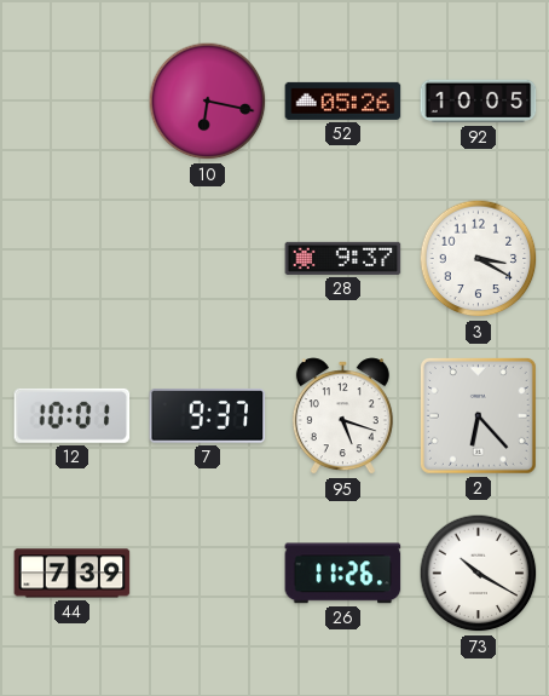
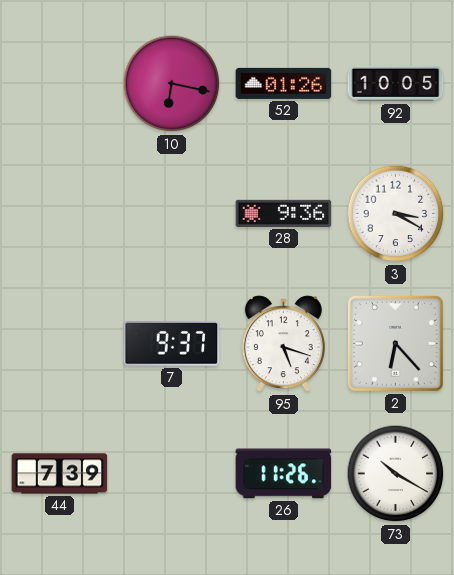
52: 05:26 -> 01:26
28: 9:37 -> 9:36
12: 10:01 -> none
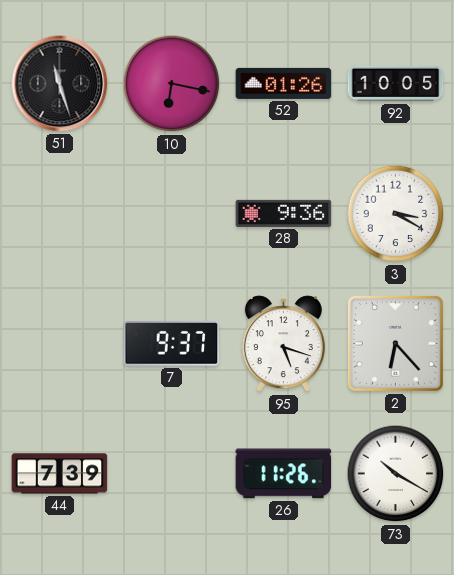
51: none -> 11:27
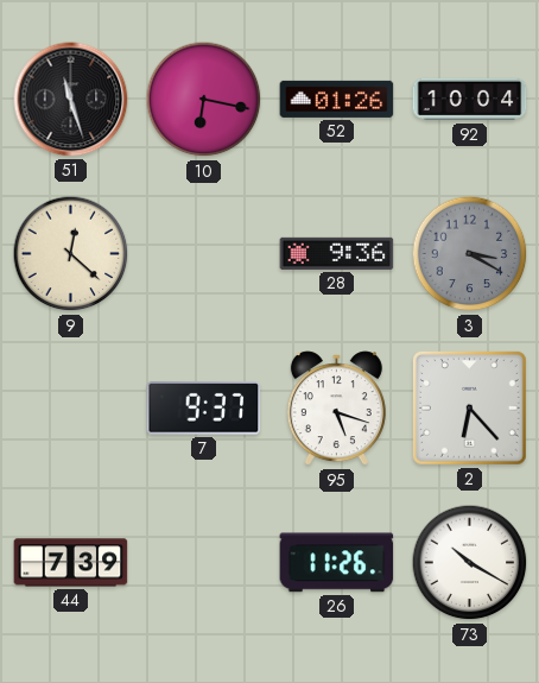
92: 10:05 -> 10:04
9: none -> 12:22
3 dial: white -> grey
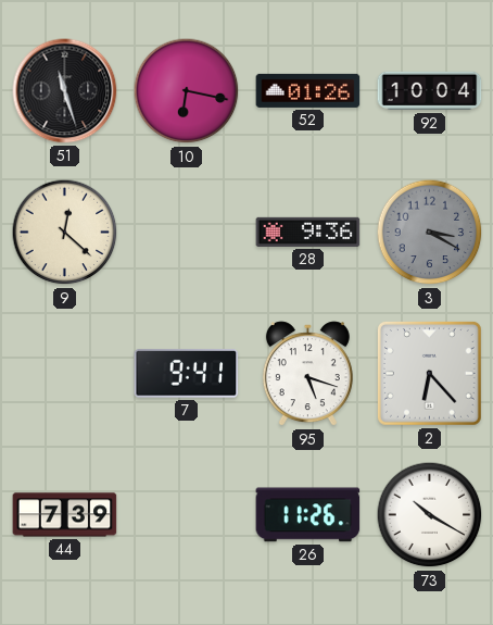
7: 9:37 -> 9:41
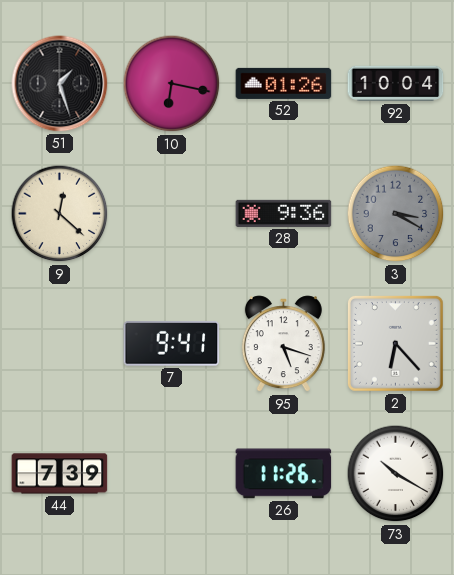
51: 11:27 -> 1:27
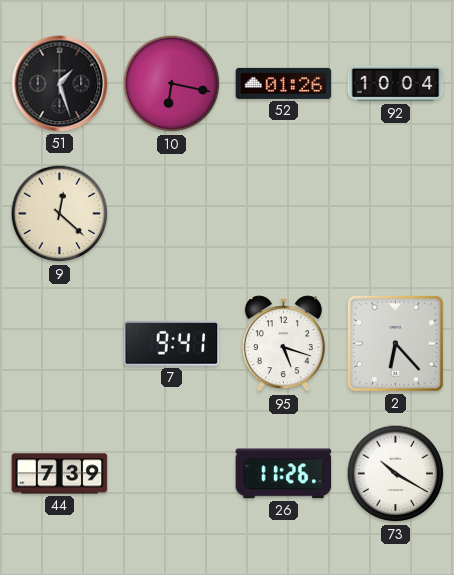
28: 9:36 -> none
3: 3:20 -> none
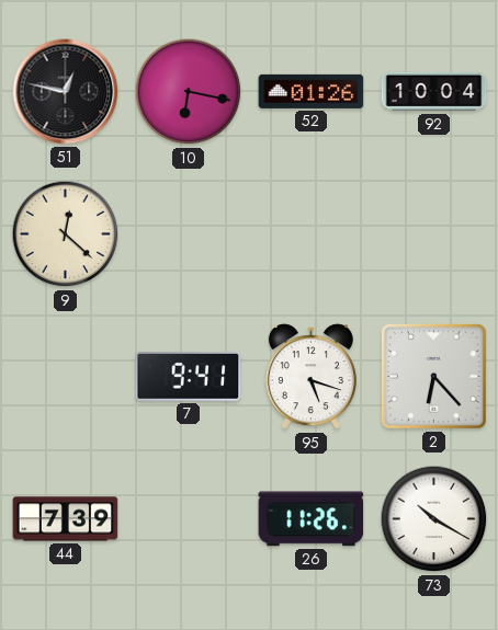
51: 1:27 -> 12:47
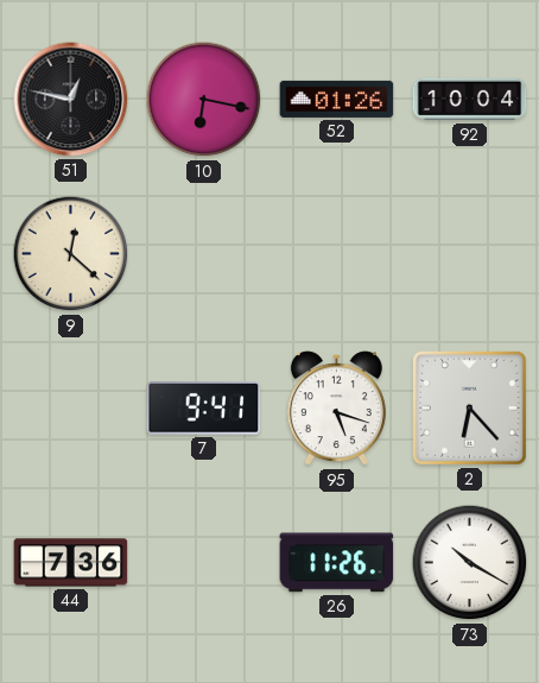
44: 7:39 -> 7:36
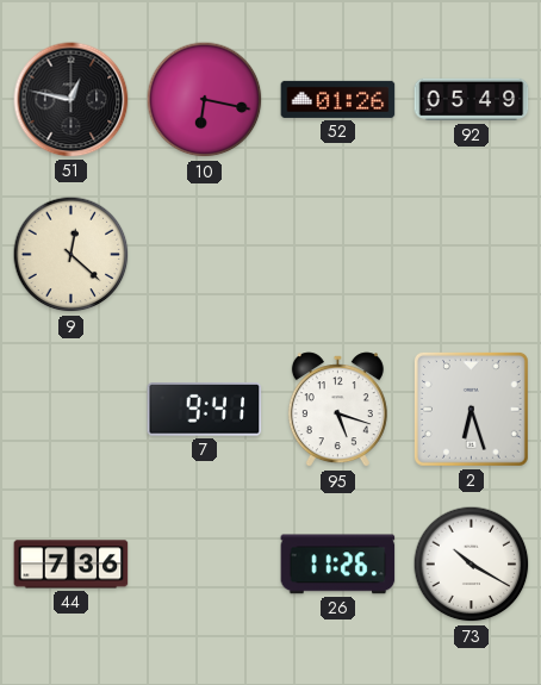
92: 10:04 -> 05:49
2: 6:23 -> 6:27
